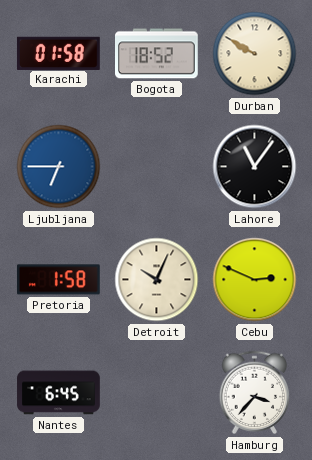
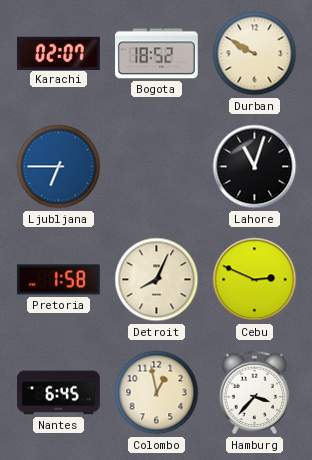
Karachi: 01:58 -> 02:07
Lahore: 11:06 -> 11:03
Detroit: 10:04 -> 8:04
Colombo: none -> 12:58
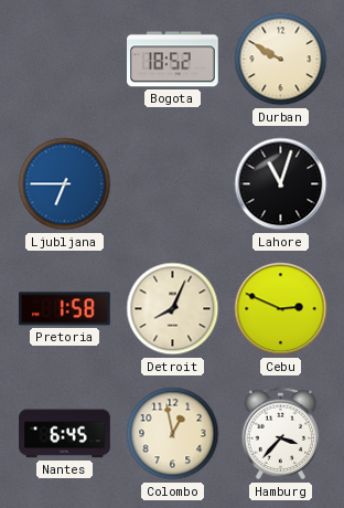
Karachi: 02:07 -> none
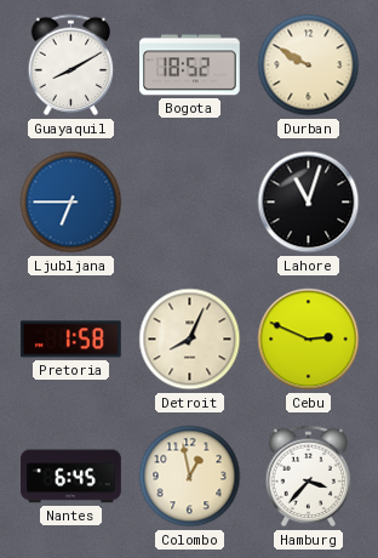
Guayaquil: none -> 8:10
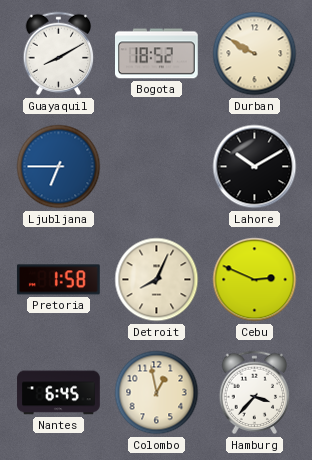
Lahore: 11:03 -> 10:10
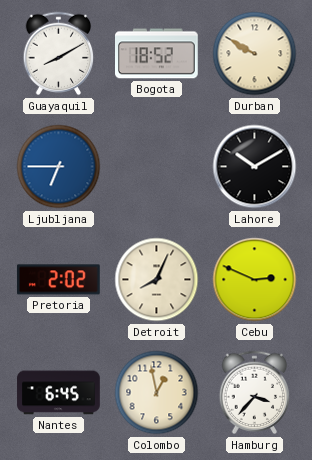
Pretoria: 1:58 -> 2:02
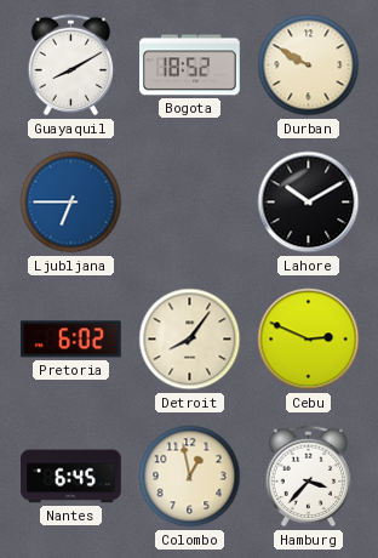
Pretoria: 2:02 -> 6:02
Detroit: 8:04 -> 8:06
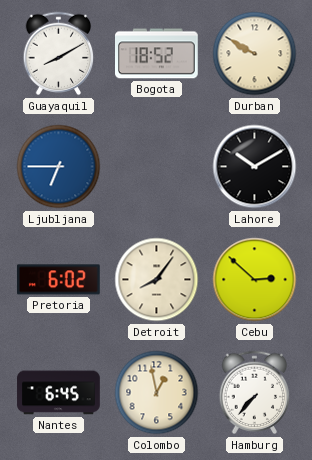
Cebu: 2:49 -> 2:52
Hamburg: 3:37 -> 7:37
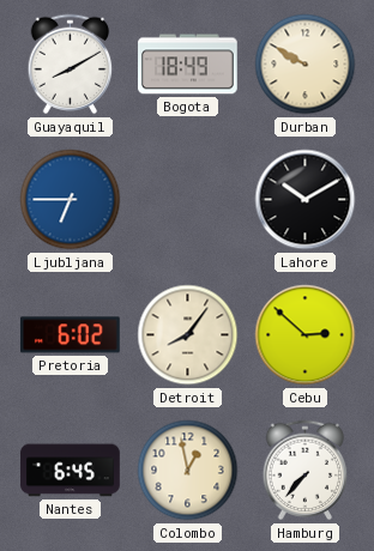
Bogota: 18:52 -> 18:49
